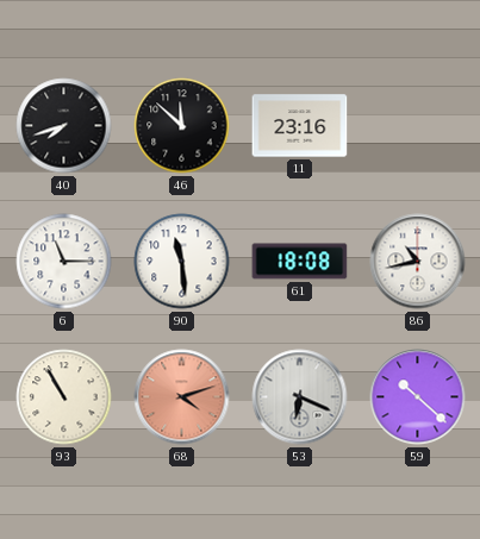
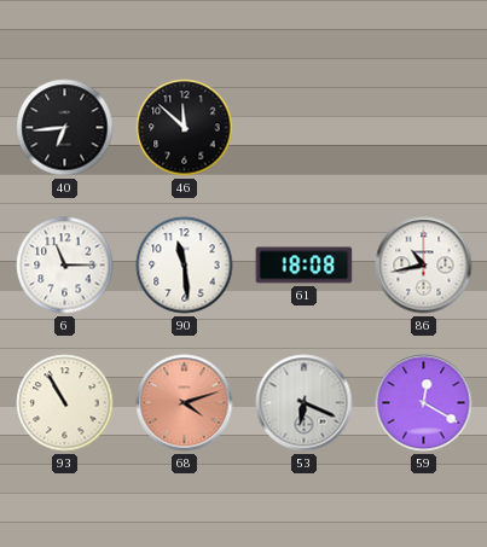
40: 7:42 -> 6:44
11: 23:16 -> none
59: 10:22 -> 12:20
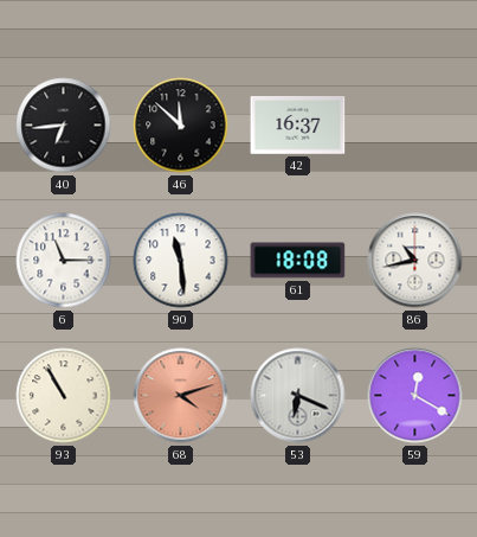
42: none -> 16:37
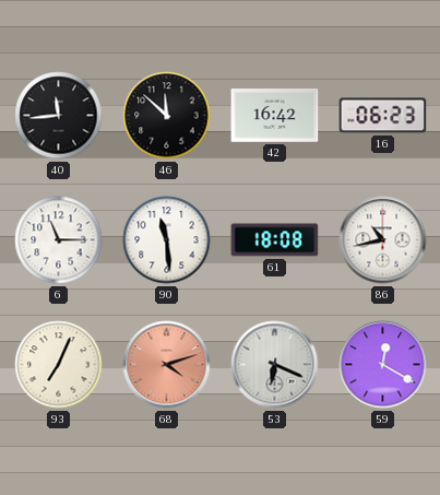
40: 6:44 -> 11:44
42: 16:37 -> 16:42
16: none -> 06:23
93: 10:55 -> 7:04
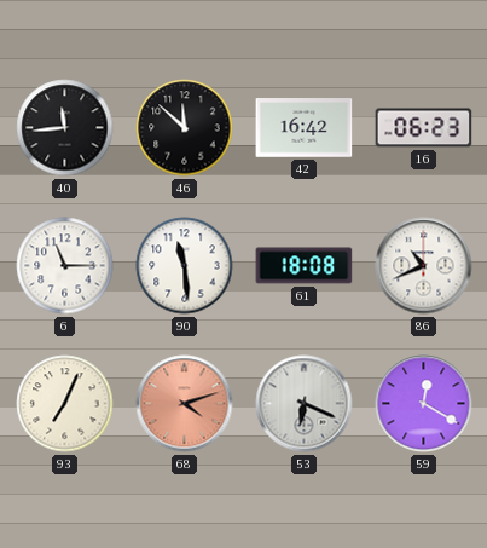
86: 10:43 -> 10:41
